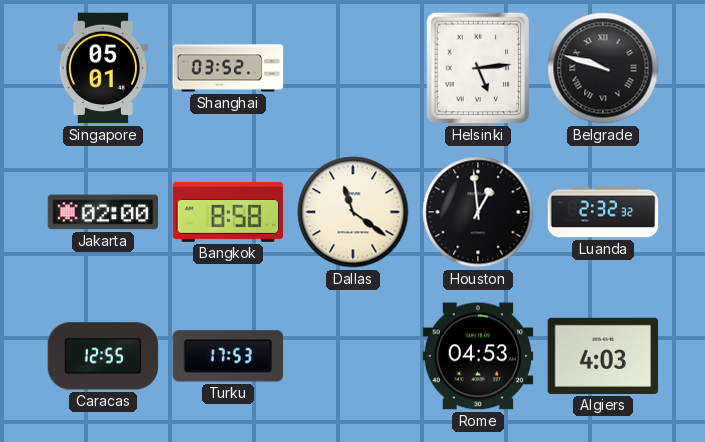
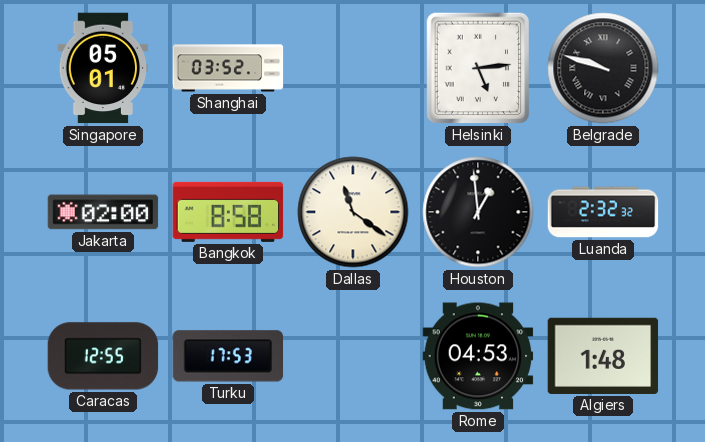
Algiers: 4:03 -> 1:48
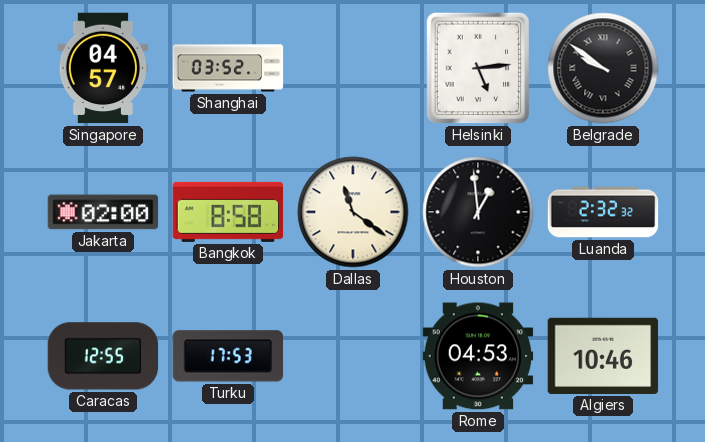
Singapore: 05:01 -> 04:57
Belgrade: 9:48 -> 9:51
Algiers: 1:48 -> 10:46
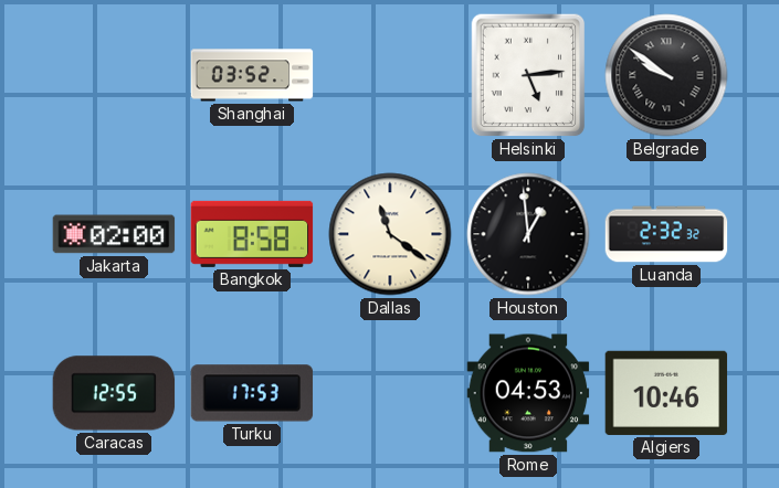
Singapore: 04:57 -> none
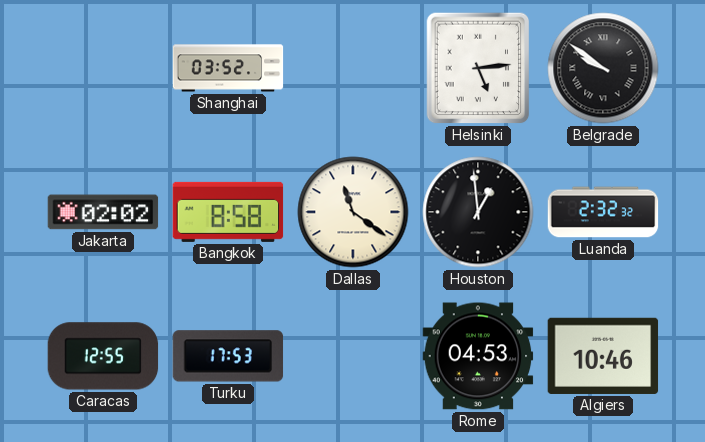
Jakarta: 02:00 -> 02:02
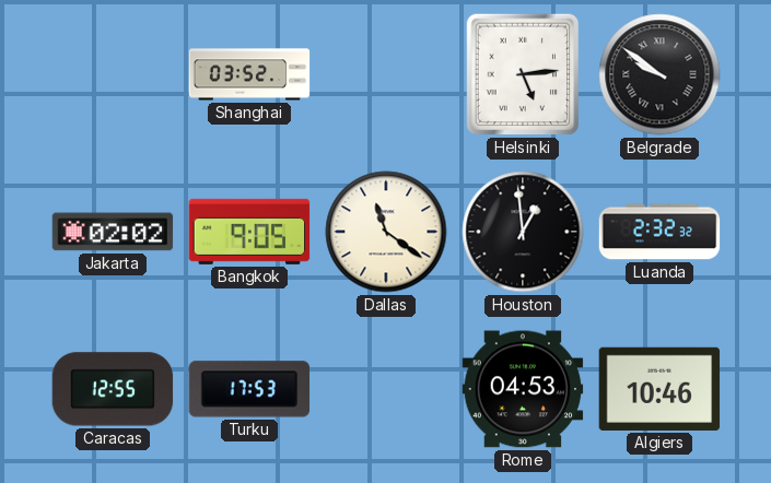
Bangkok: 8:58 -> 9:05
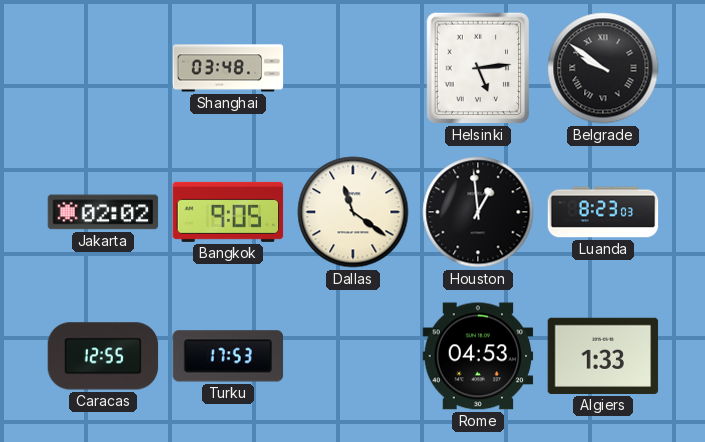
Shanghai: 03:52 -> 03:48
Luanda: 2:32 -> 8:23
Algiers: 10:46 -> 1:33
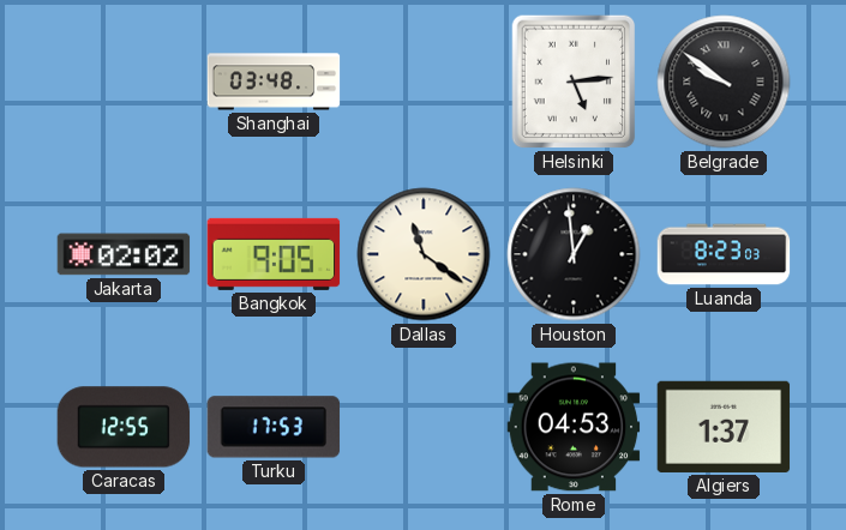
Algiers: 1:33 -> 1:37
